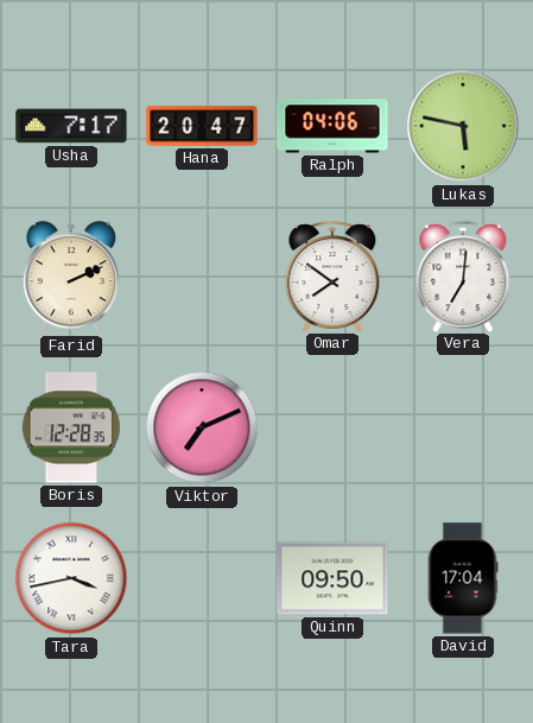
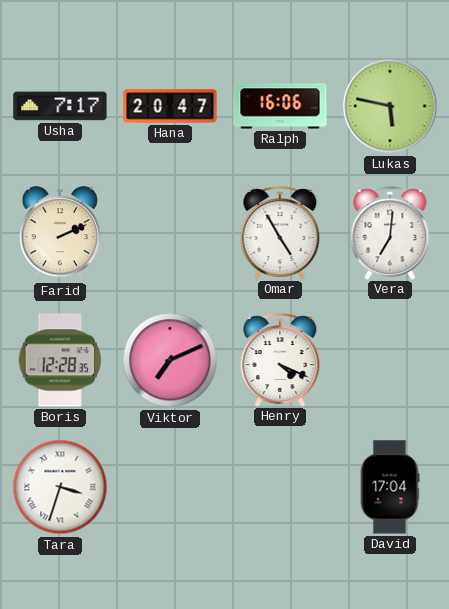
Ralph: 04:06 -> 16:06
Omar: 7:51 -> 4:55
Henry: none -> 4:19
Tara: 3:43 -> 3:33
Quinn: 09:50 -> none
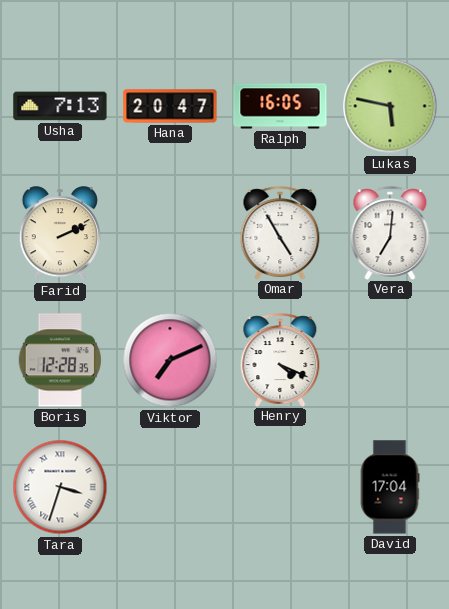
Usha: 7:17 -> 7:13
Ralph: 16:06 -> 16:05
